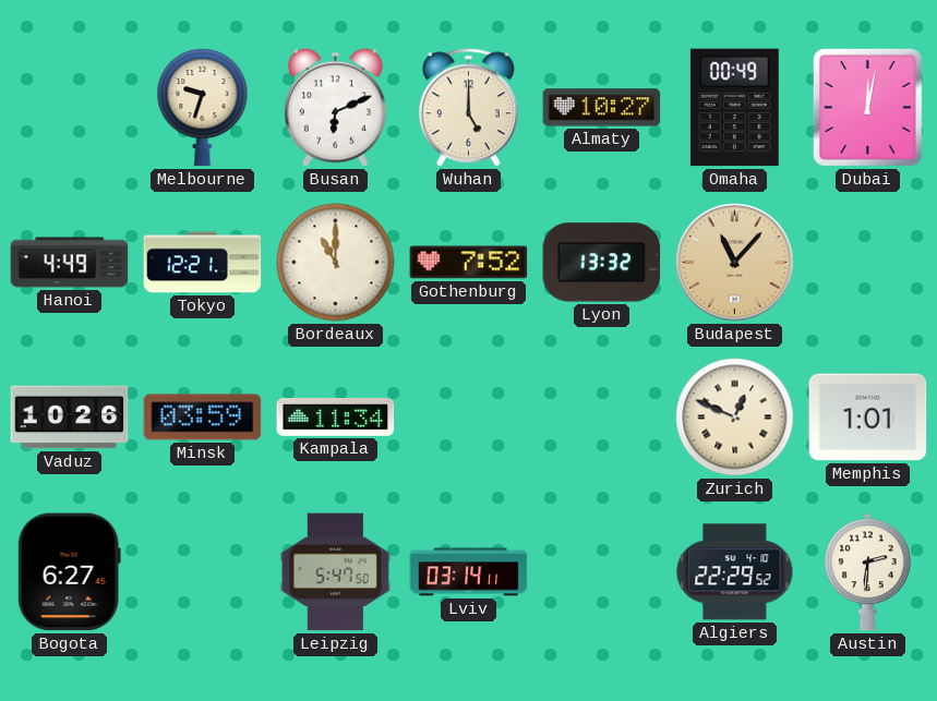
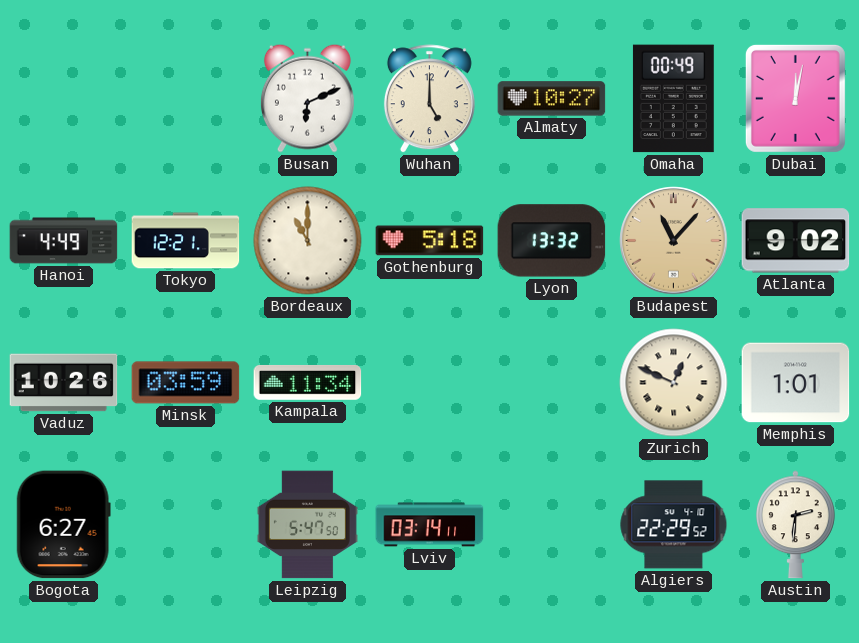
Melbourne: 9:33 -> none
Gothenburg: 7:52 -> 5:18
Atlanta: none -> 9:02
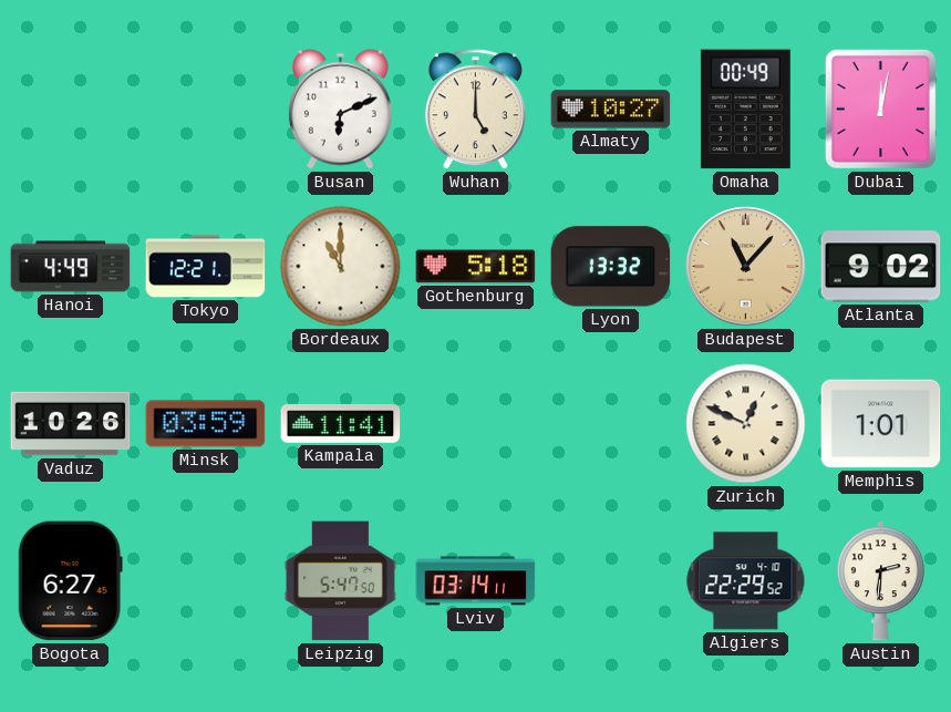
Kampala: 11:34 -> 11:41
